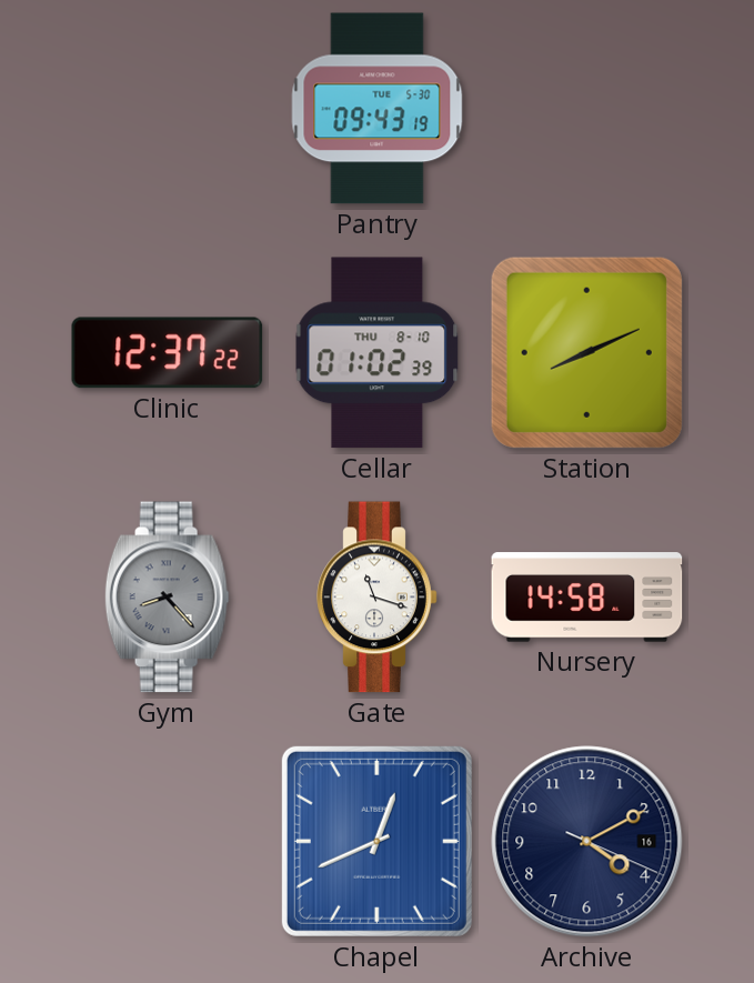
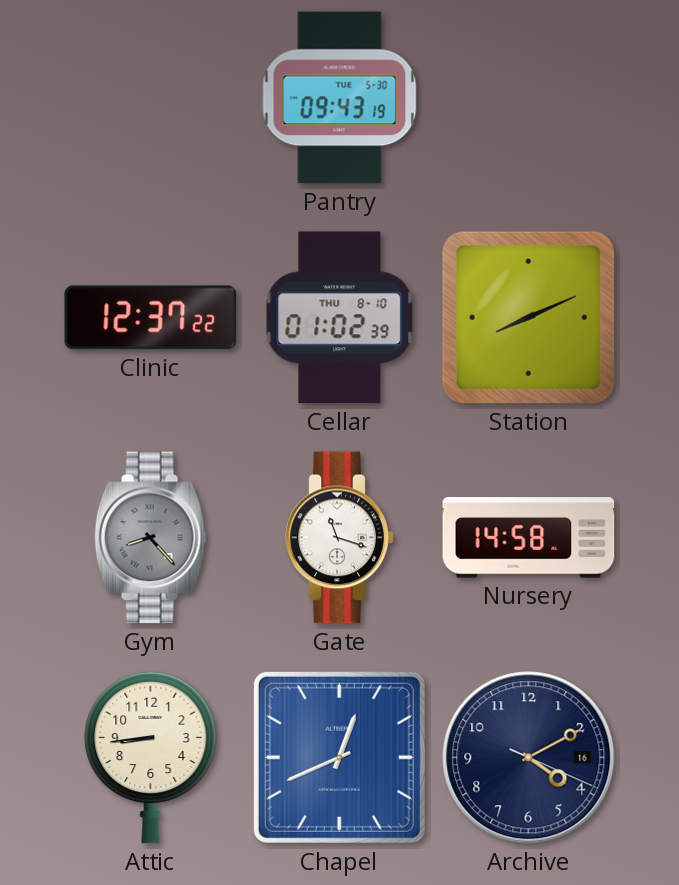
Attic: none -> 8:44
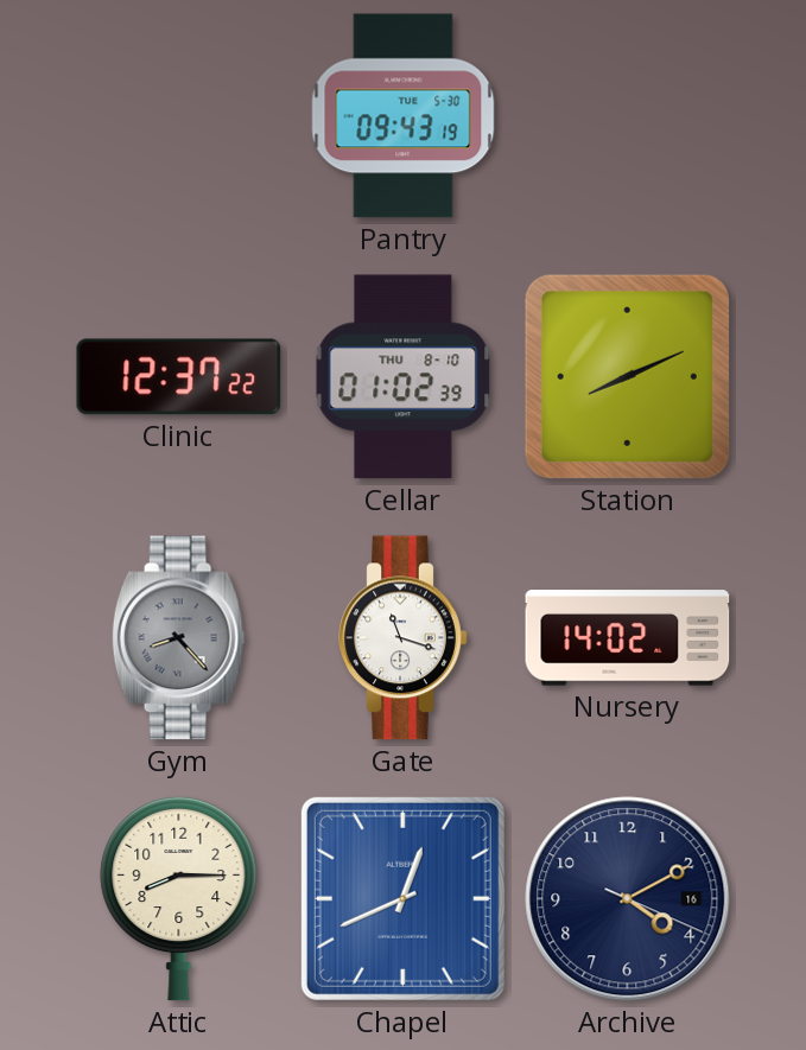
Nursery: 14:58 -> 14:02
Attic: 8:44 -> 8:15
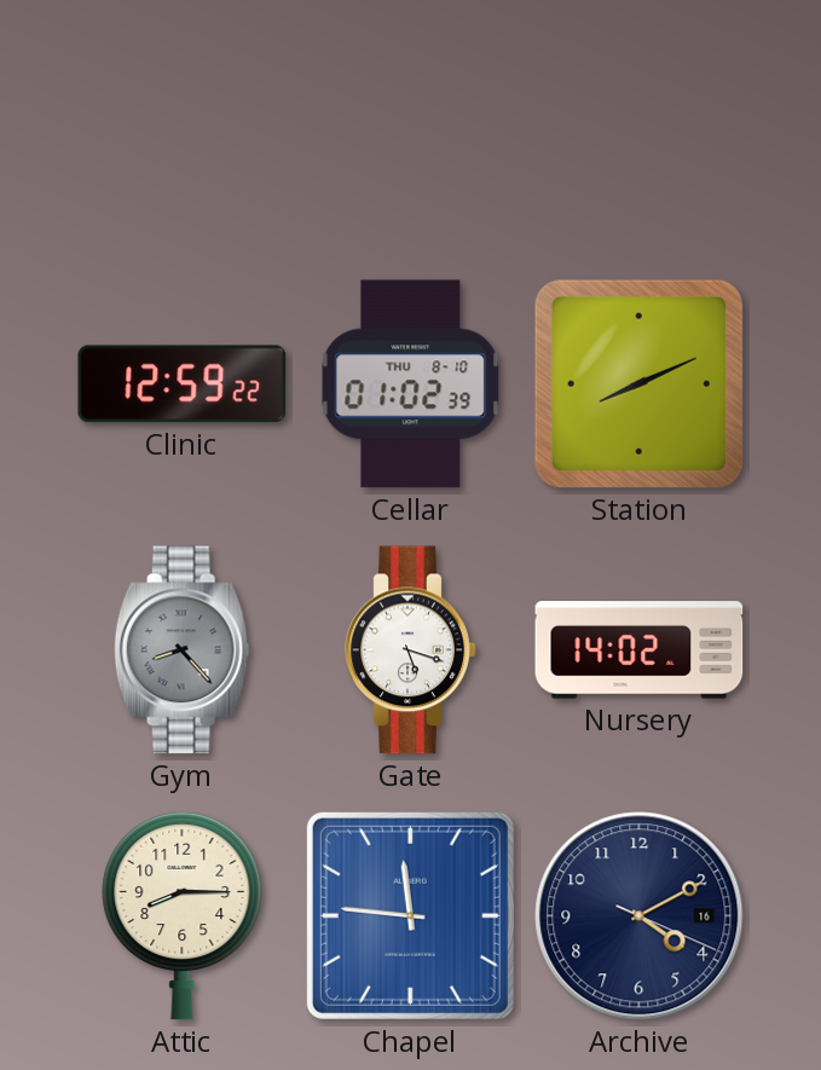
Pantry: 09:43 -> none
Clinic: 12:37 -> 12:59
Gate: 11:18 -> 5:18
Chapel: 12:41 -> 11:46
